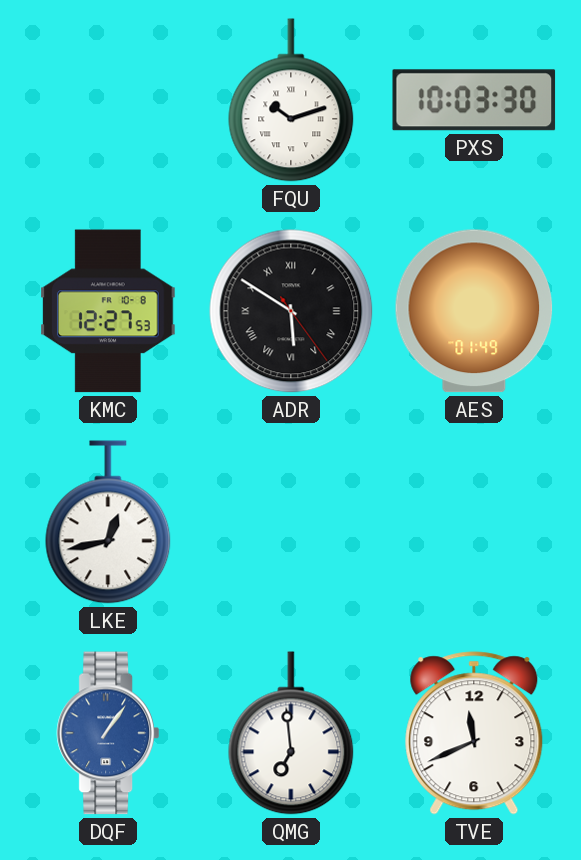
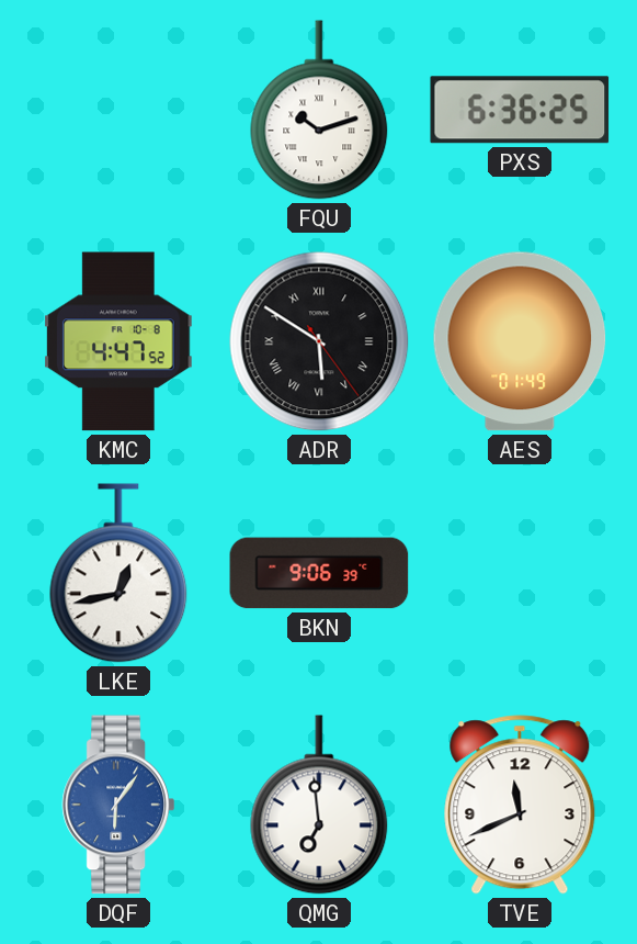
PXS: 10:03 -> 6:36
KMC: 12:27 -> 4:47
BKN: none -> 9:06
DQF: 1:06 -> 6:06
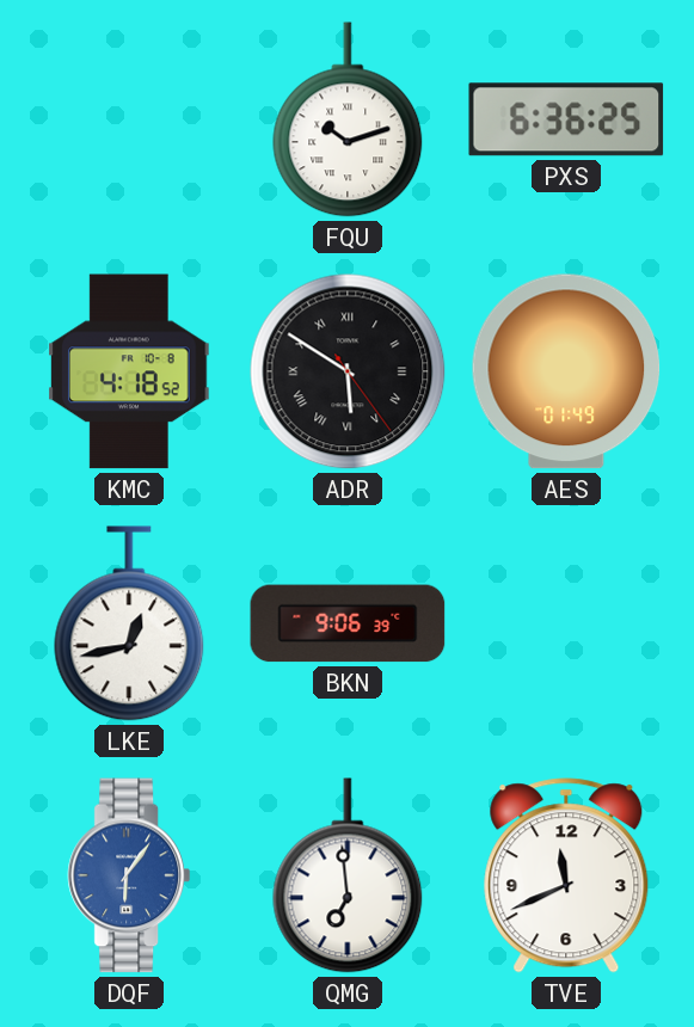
KMC: 4:47 -> 4:18
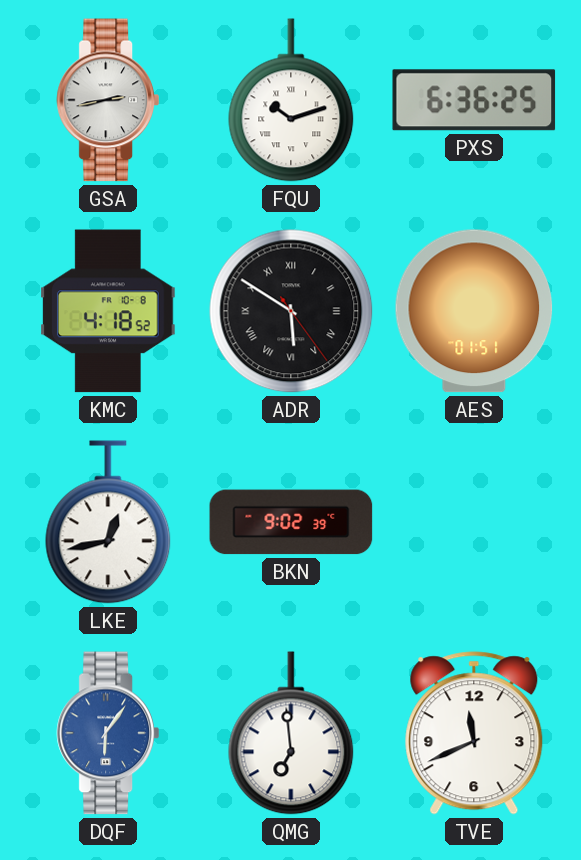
GSA: none -> 2:43
AES: 01:49 -> 01:51
BKN: 9:06 -> 9:02
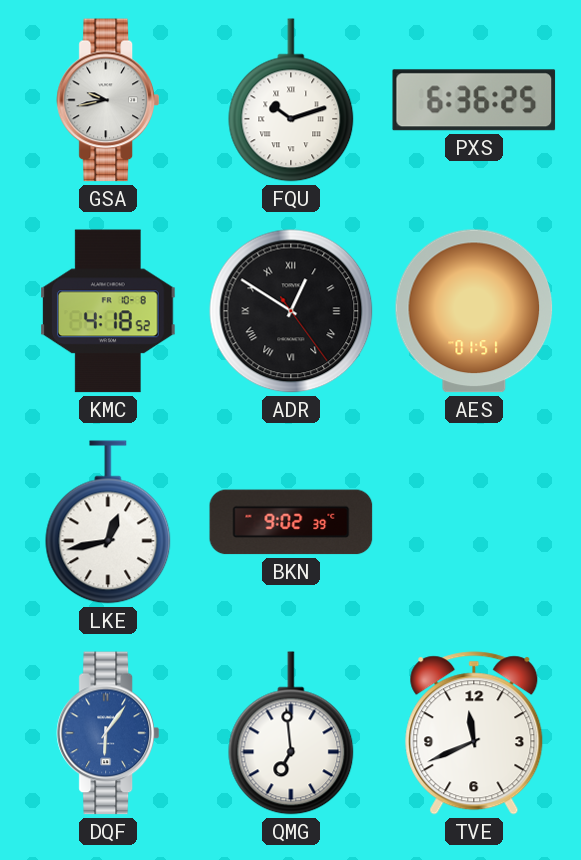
GSA: 2:43 -> 9:43
ADR: 5:50 -> 12:50
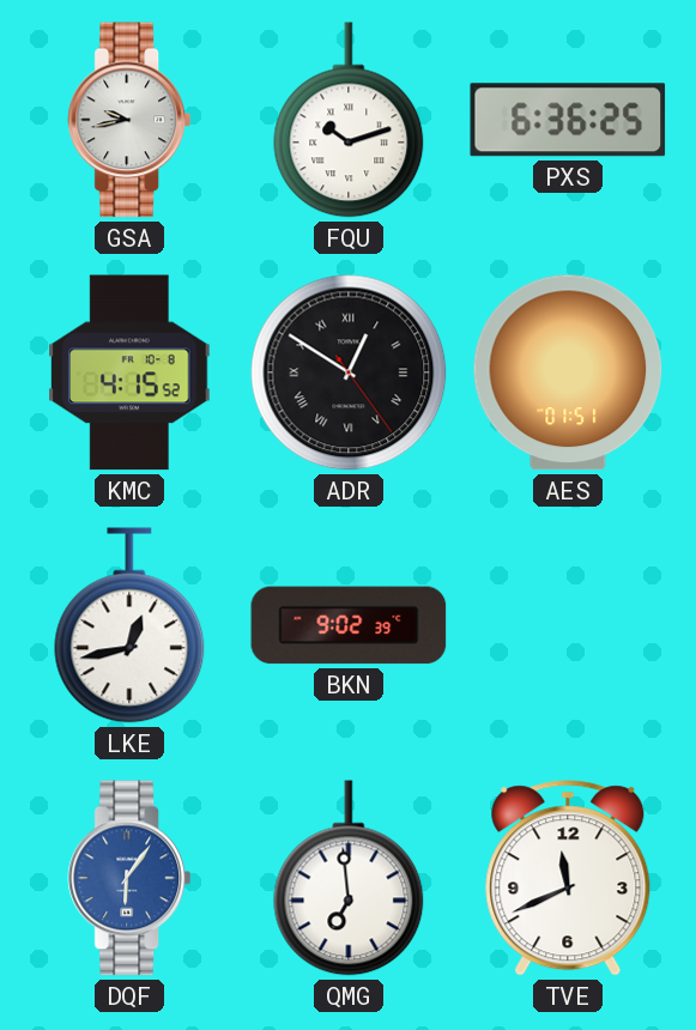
KMC: 4:18 -> 4:15
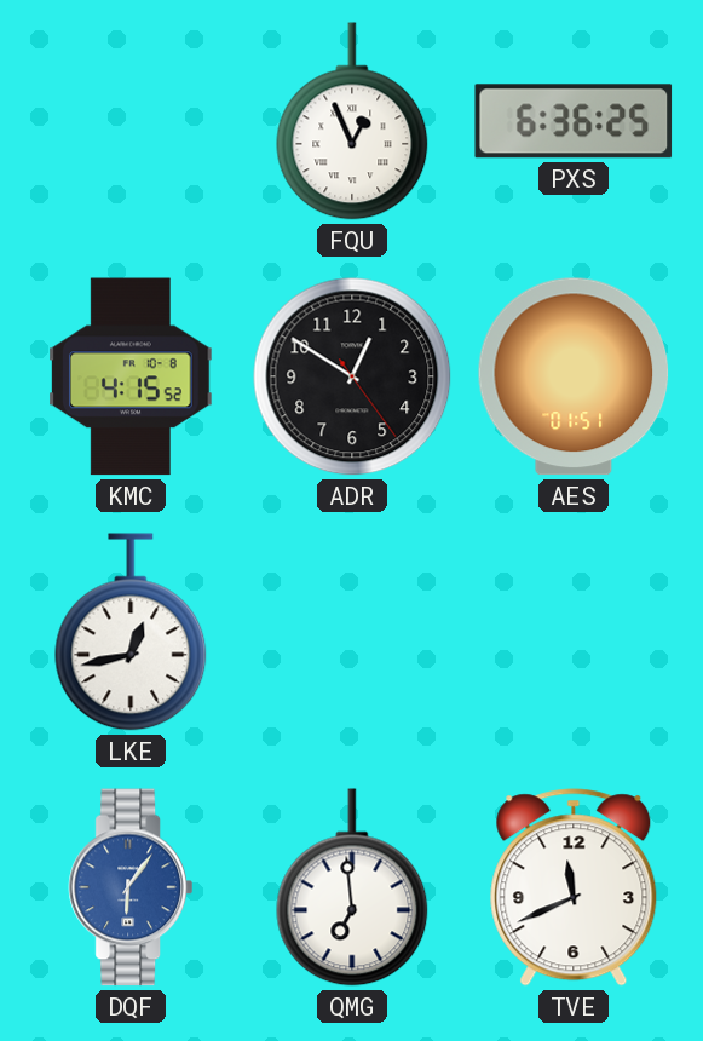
GSA: 9:43 -> none
FQU: 10:12 -> 12:56
ADR numerals: Roman -> Arabic
BKN: 9:02 -> none
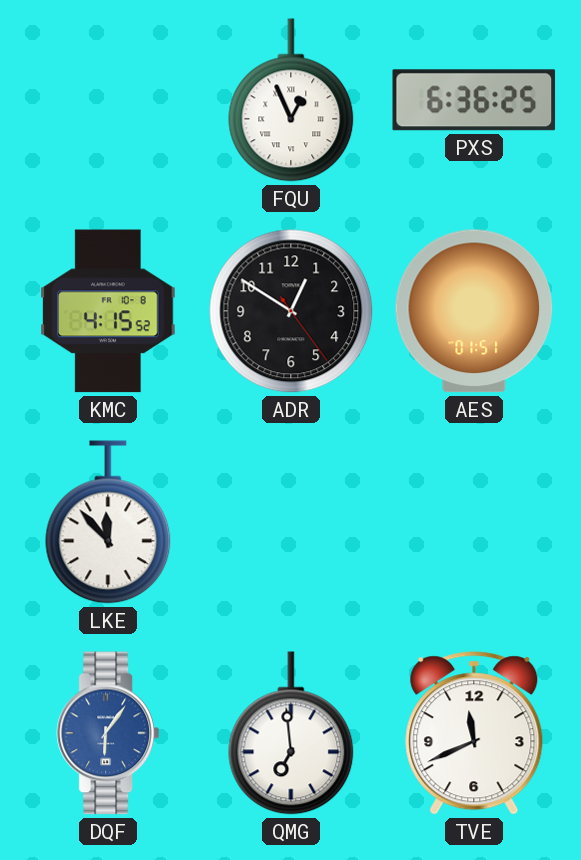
LKE: 12:43 -> 11:53
